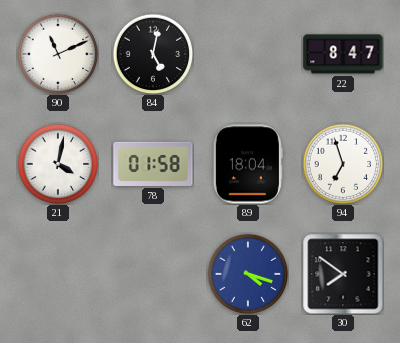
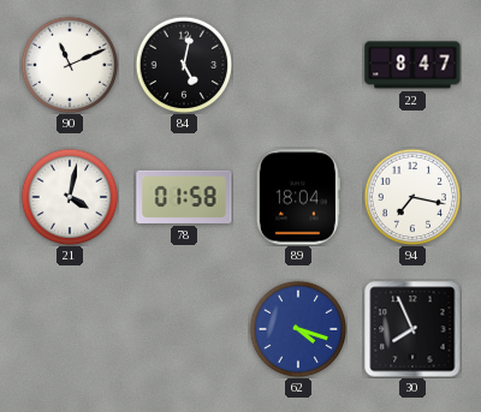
94: 6:57 -> 7:17
30: 7:51 -> 7:56
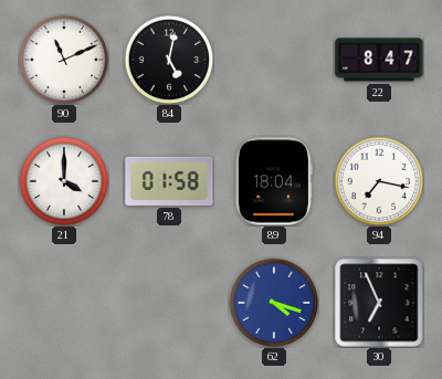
21: 4:02 -> 4:00
30: 7:56 -> 6:56
